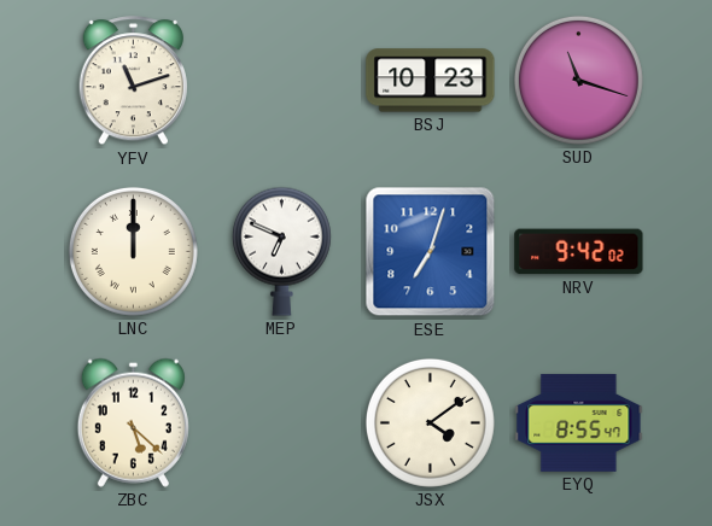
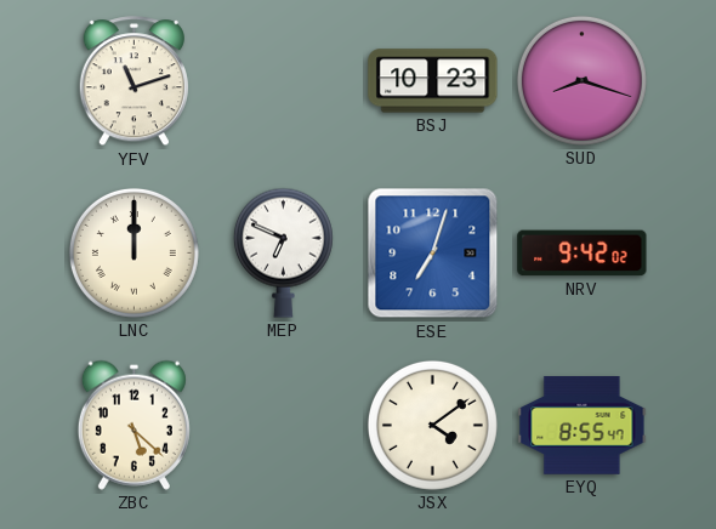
SUD: 11:18 -> 8:18
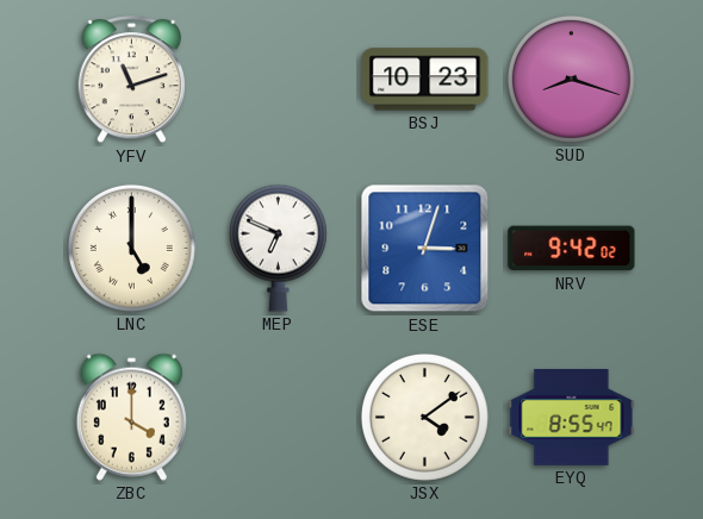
LNC: 12:00 -> 5:00
ESE: 7:03 -> 3:03
ZBC: 5:22 -> 4:00
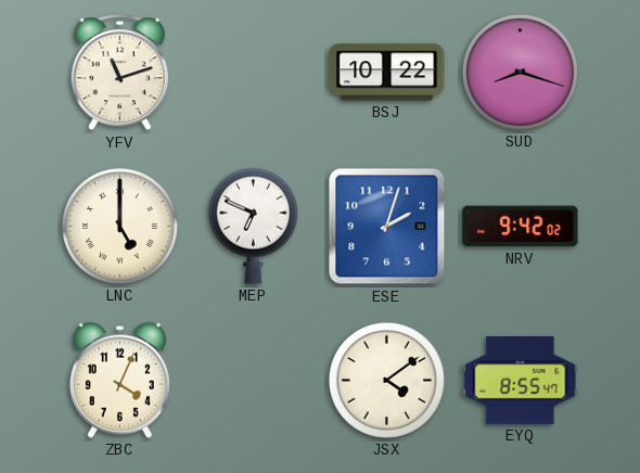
BSJ: 10:23 -> 10:22
ESE: 3:03 -> 2:03
ZBC: 4:00 -> 4:04
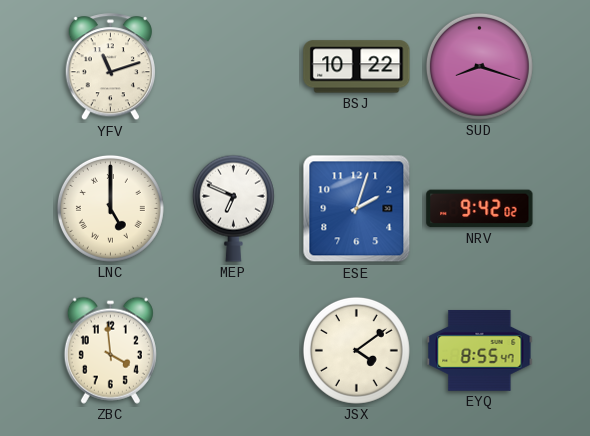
ZBC: 4:04 -> 3:59
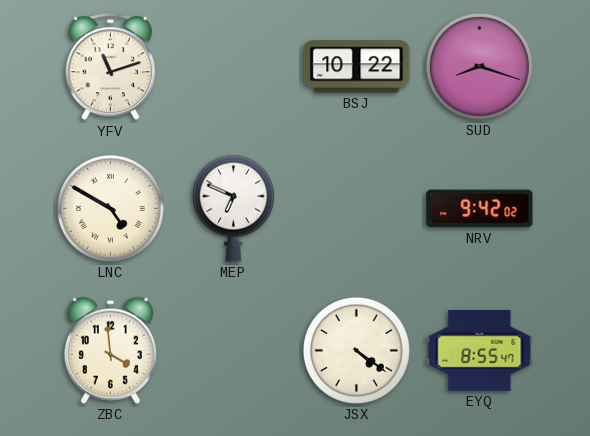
LNC: 5:00 -> 4:50
ESE: 2:03 -> none
JSX: 4:09 -> 4:21
